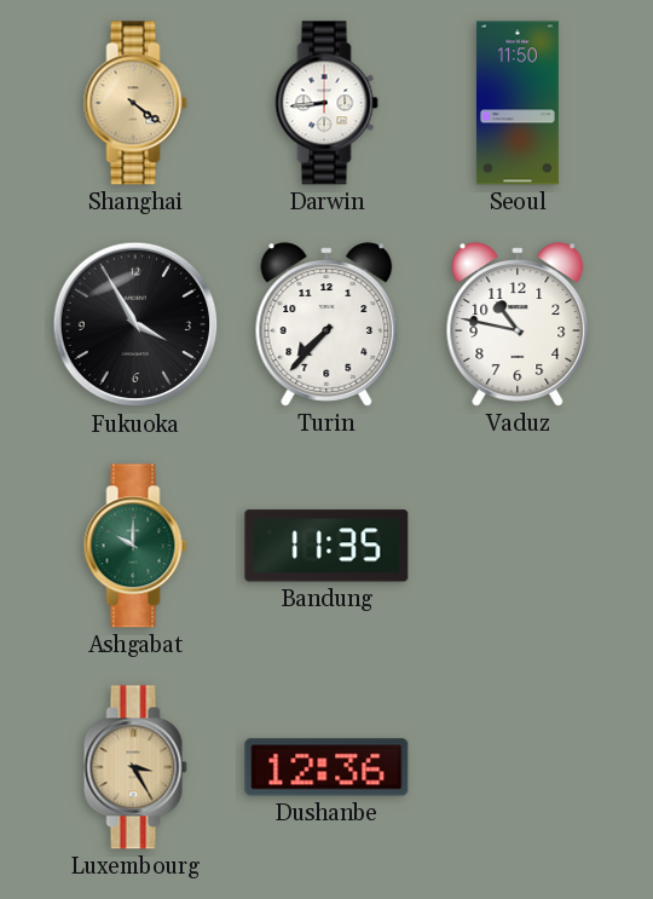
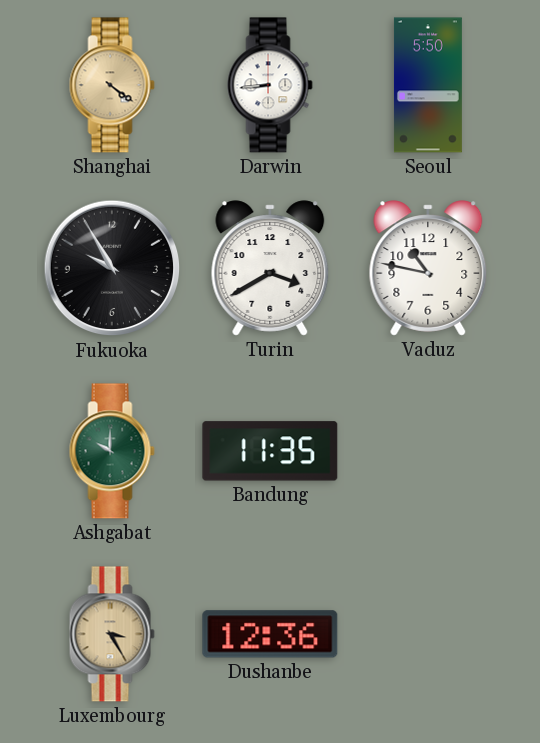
Seoul: 11:50 -> 5:50
Fukuoka: 3:55 -> 9:55
Turin: 7:37 -> 3:40
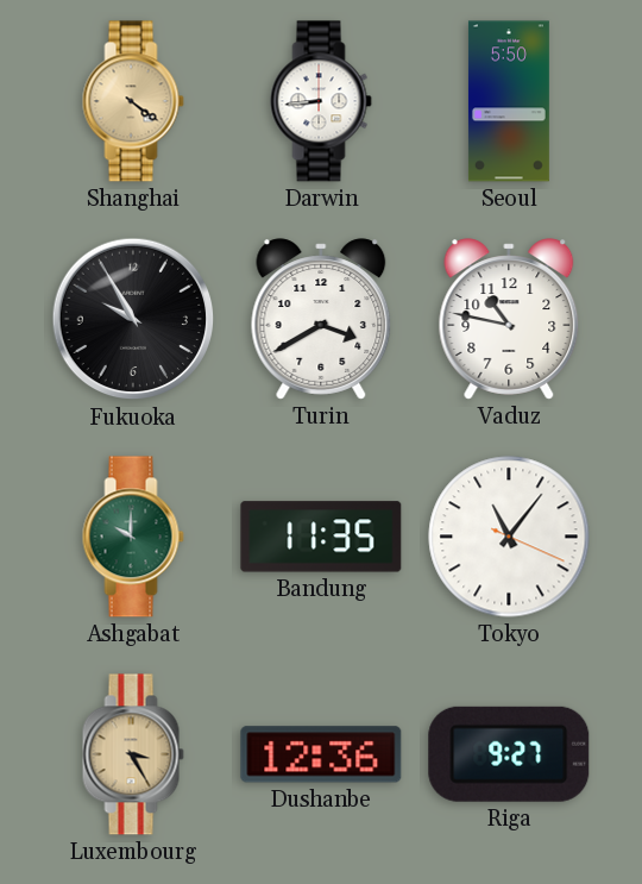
Tokyo: none -> 11:06
Riga: none -> 9:27
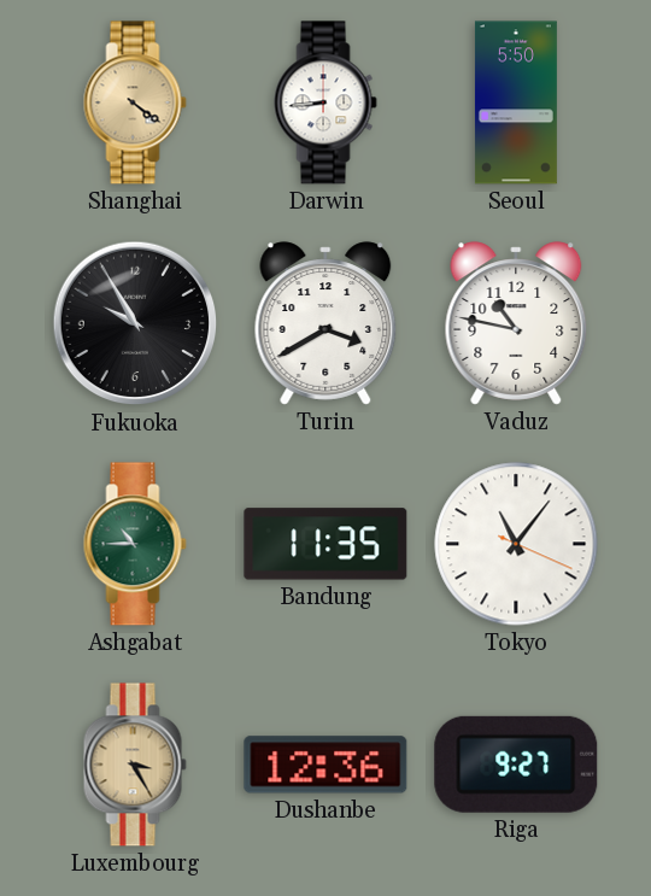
Ashgabat: 10:00 -> 10:45
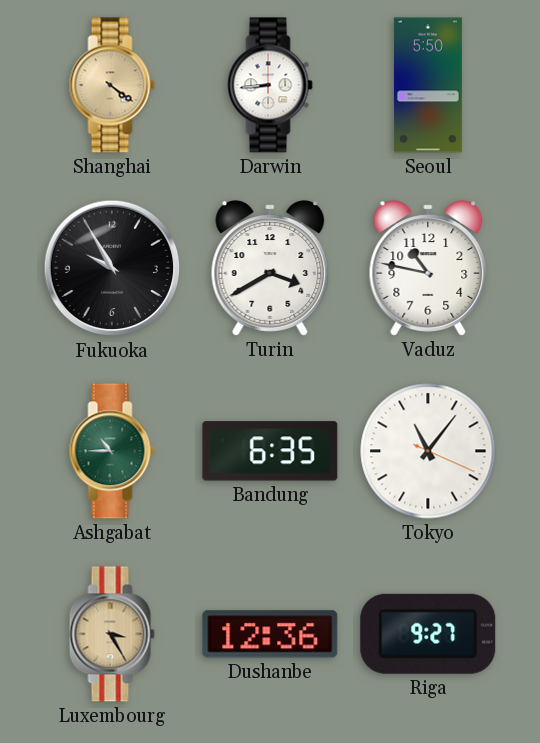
Bandung: 11:35 -> 6:35
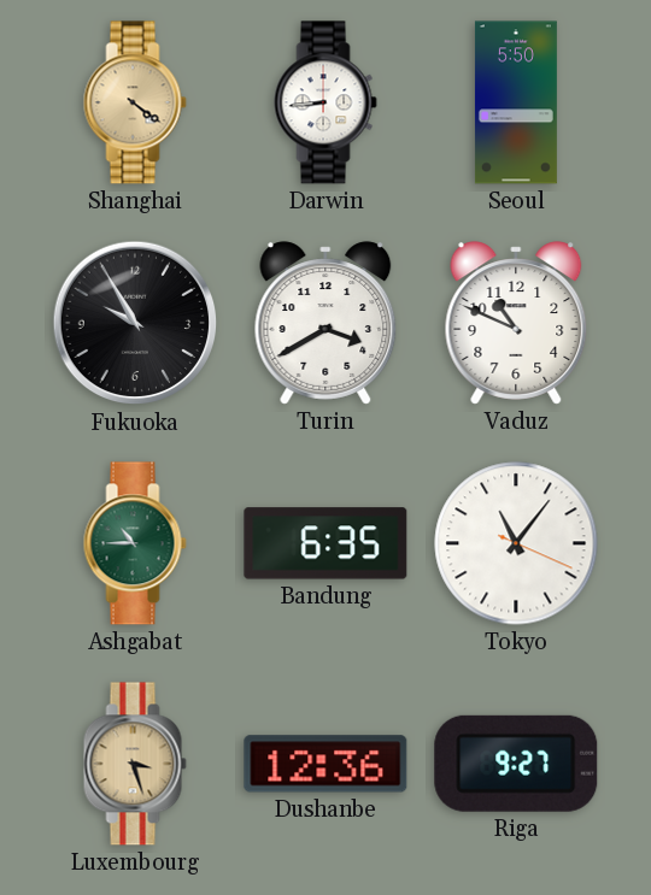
Vaduz: 10:47 -> 10:49
Luxembourg: 3:25 -> 3:27
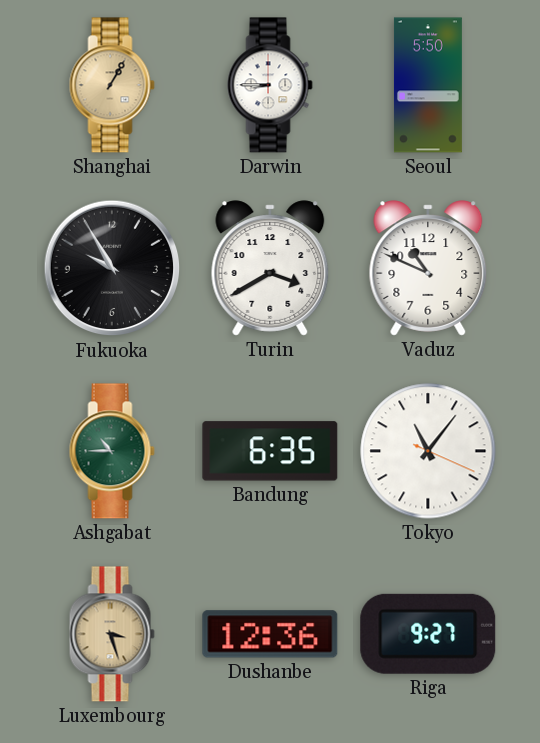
Shanghai: 4:21 -> 1:05
Darwin: 8:44 -> 8:45
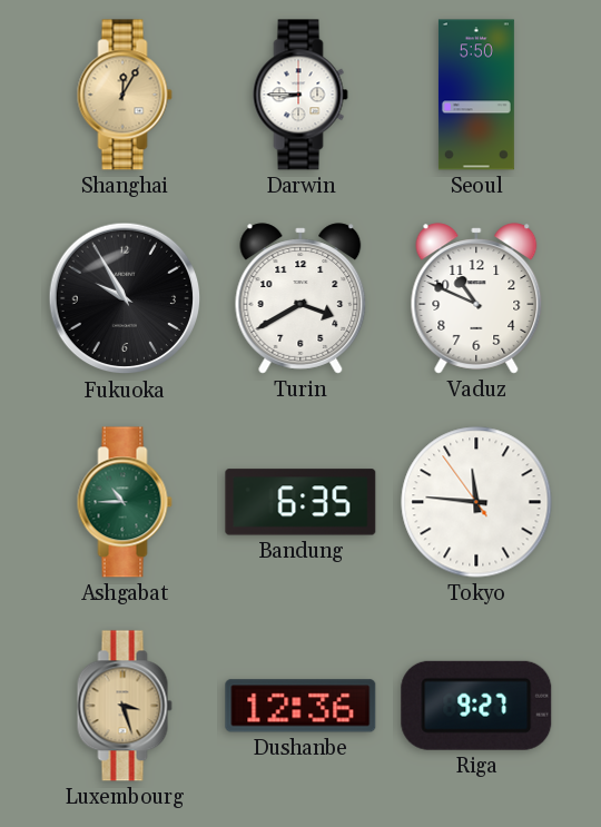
Shanghai: 1:05 -> 12:05
Tokyo: 11:06 -> 11:45
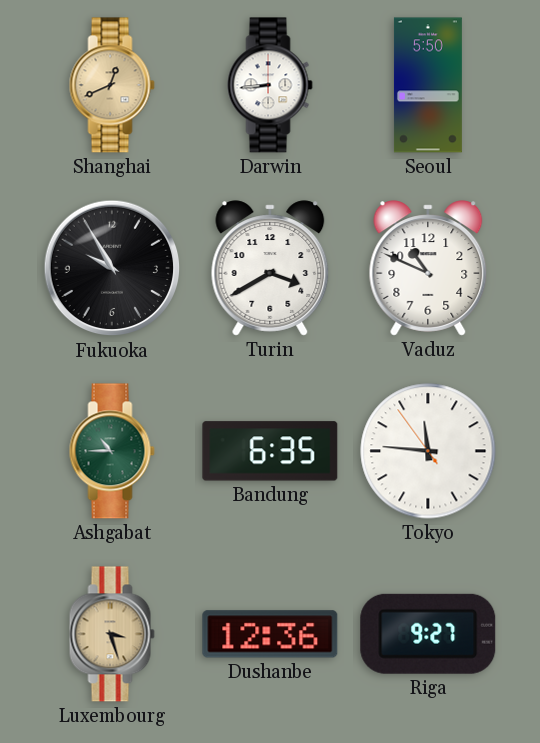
Shanghai: 12:05 -> 12:41
Darwin: 8:45 -> 8:44
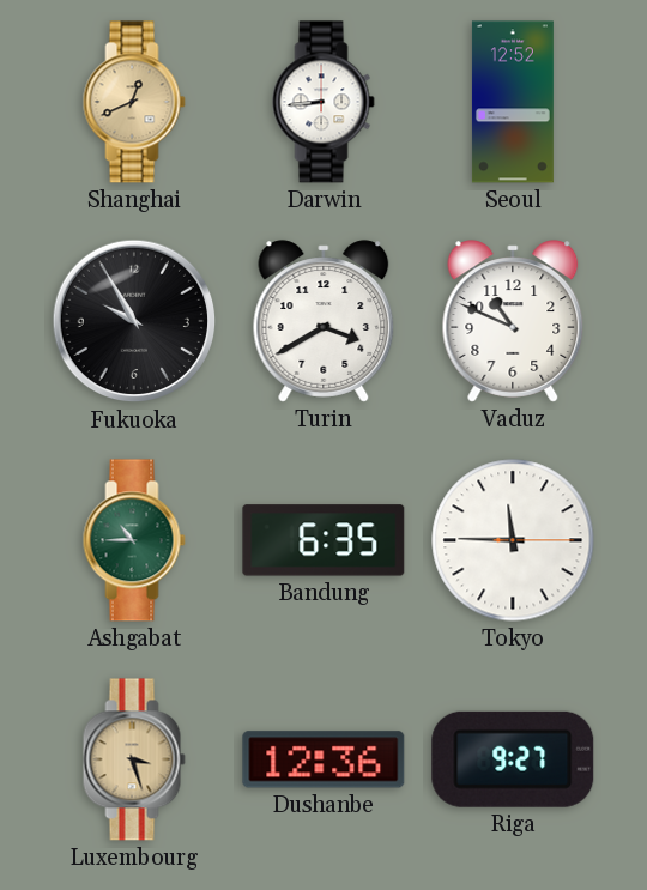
Seoul: 5:50 -> 12:52
Tokyo: 11:45:54 -> 11:45:15
